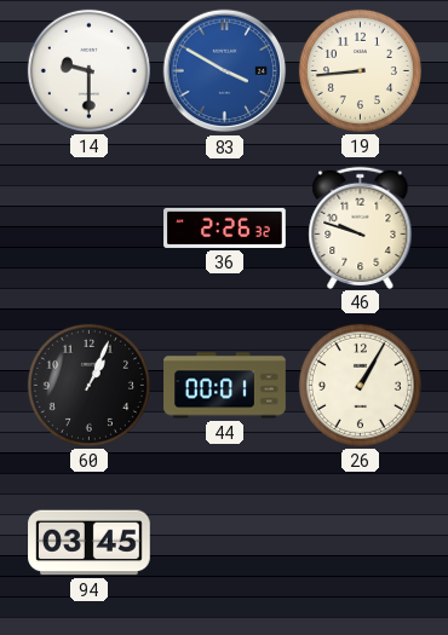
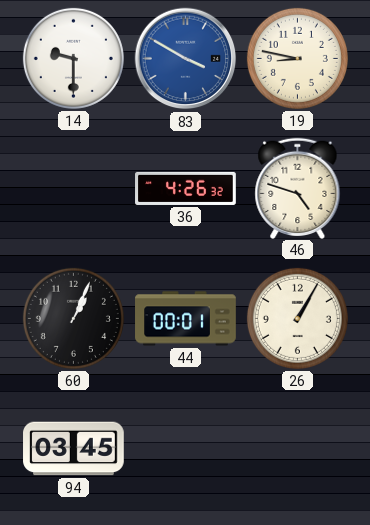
19: 8:44 -> 8:47
36: 2:26 -> 4:26
46: 9:48 -> 4:48
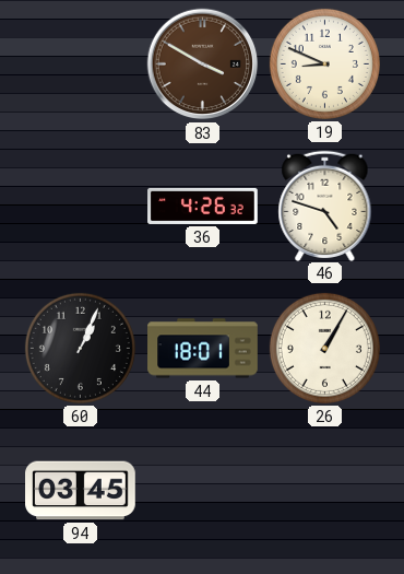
14: 9:30 -> none
83 dial: blue -> brown
19: 8:47 -> 8:49
44: 00:01 -> 18:01
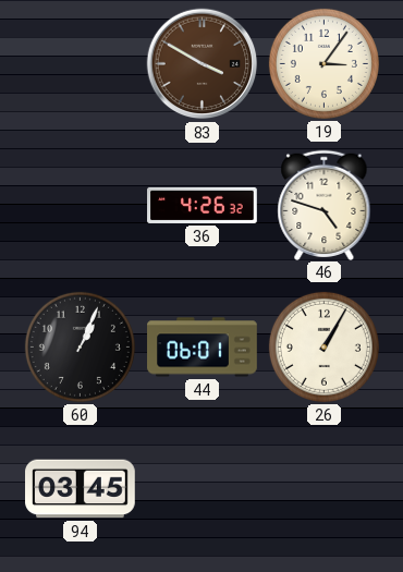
19: 8:49 -> 3:06
44: 18:01 -> 06:01
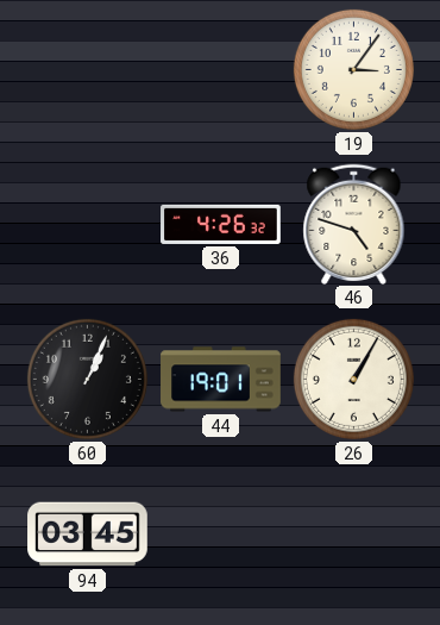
83: 3:50 -> none
44: 06:01 -> 19:01
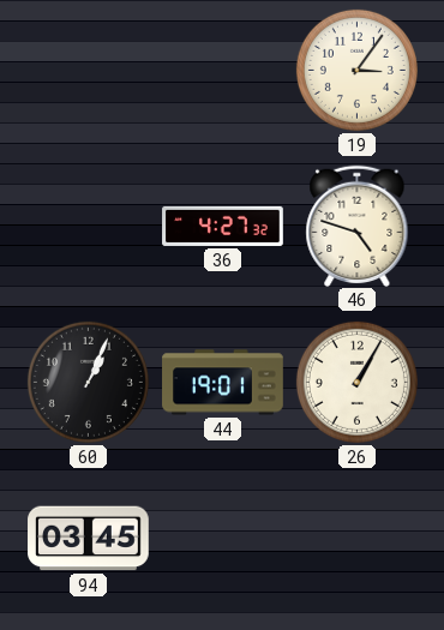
36: 4:26 -> 4:27
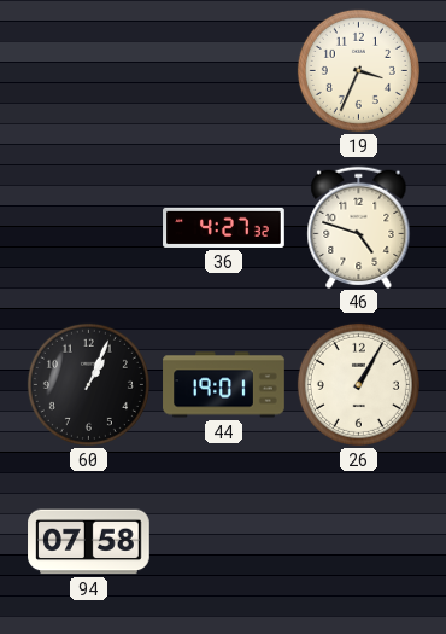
19: 3:06 -> 3:34
94: 03:45 -> 07:58
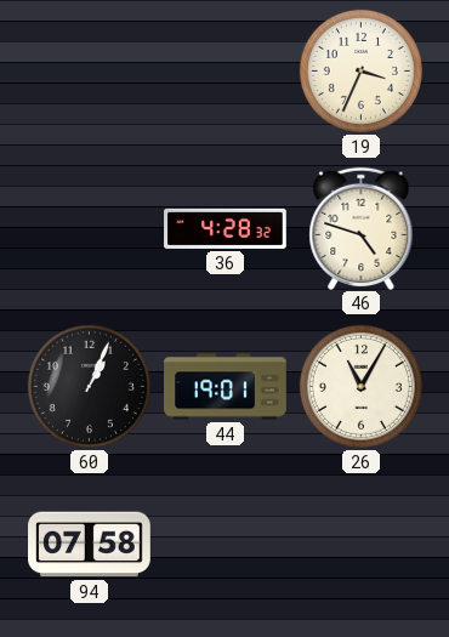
36: 4:27 -> 4:28
26: 1:05 -> 11:05
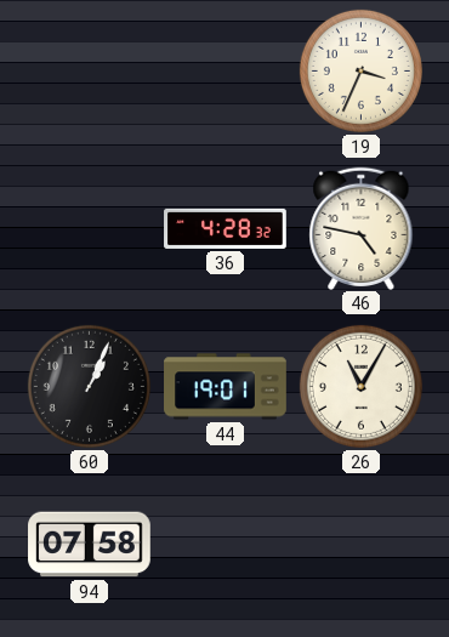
46: 4:48 -> 4:47
